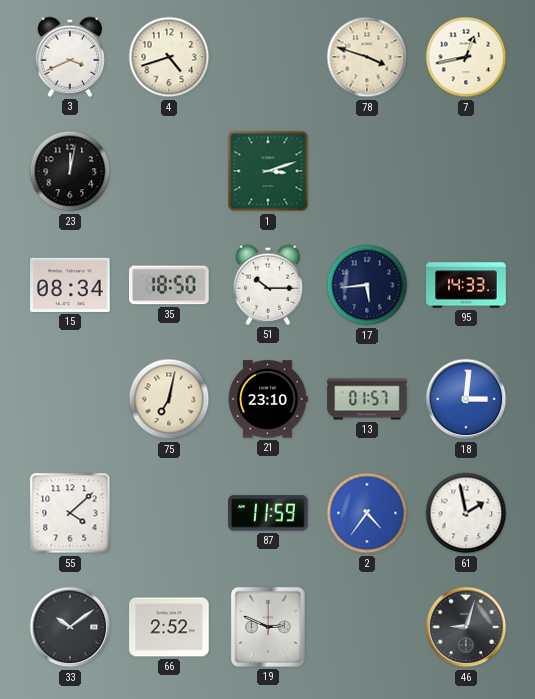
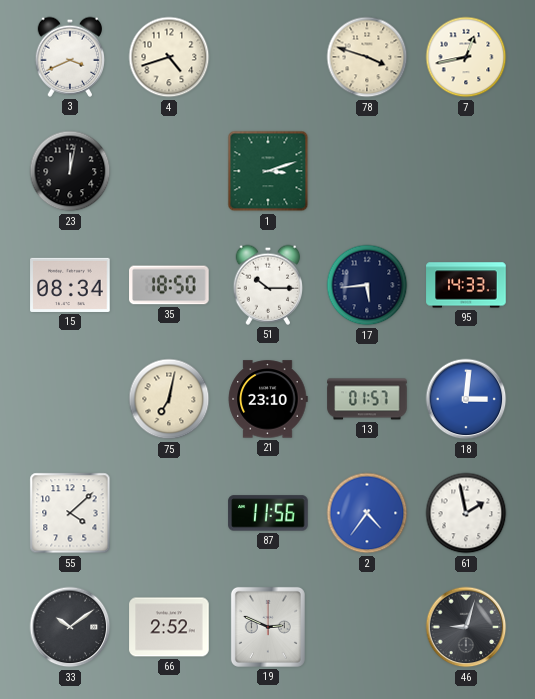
87: 11:59 -> 11:56
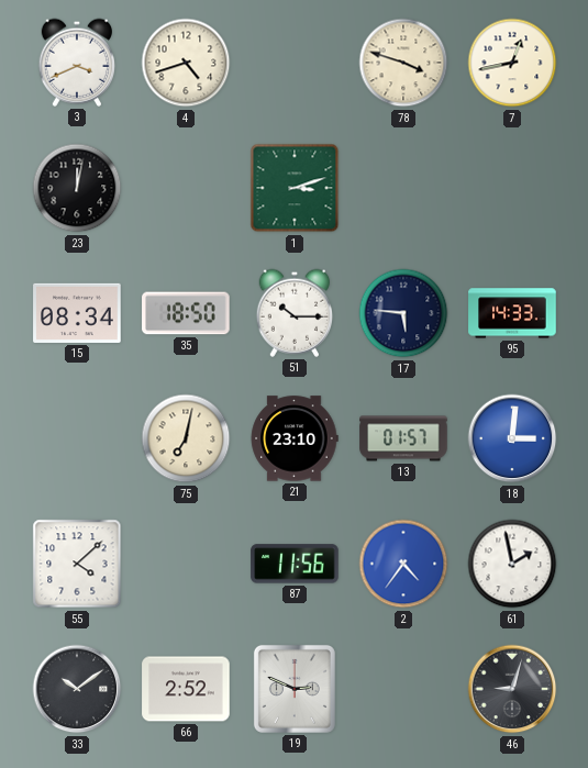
17: 5:44 -> 5:46
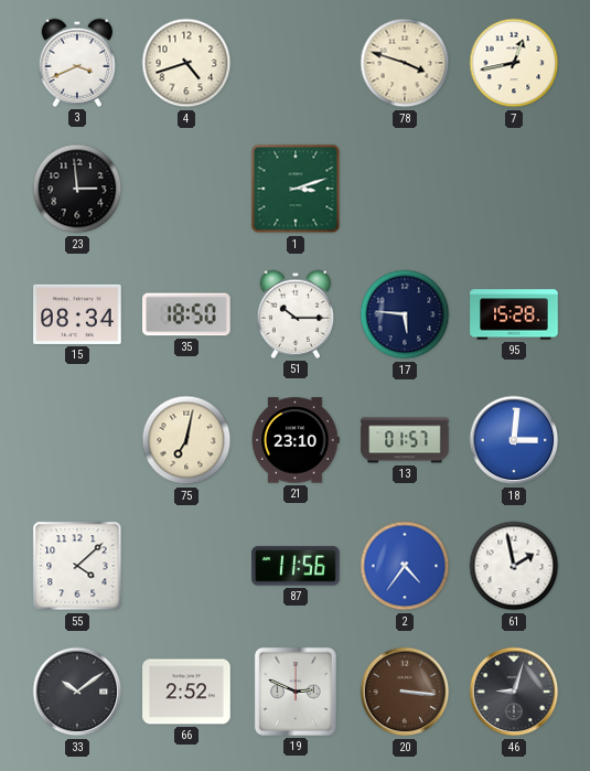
23: 12:02 -> 2:59
95: 14:33 -> 15:28
20: none -> 3:16
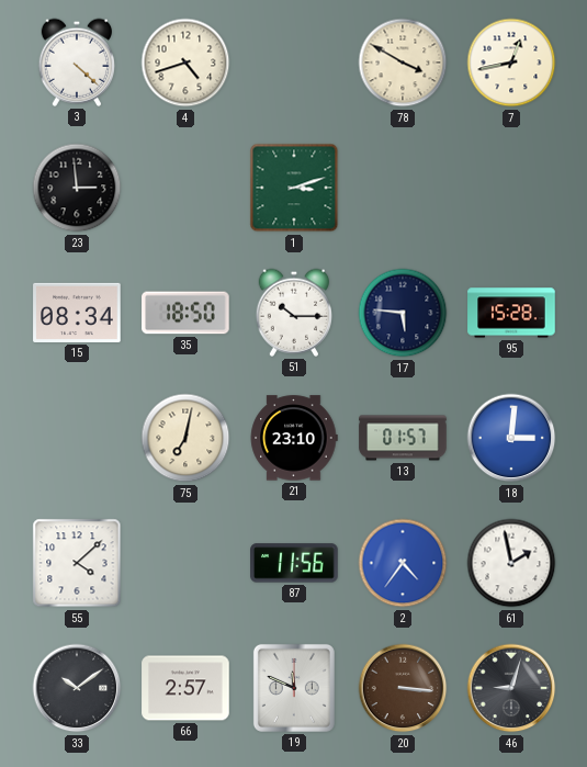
3: 3:41 -> 4:22
78: 3:48 -> 3:50
66: 2:52 -> 2:57
19: 2:49 -> 11:49
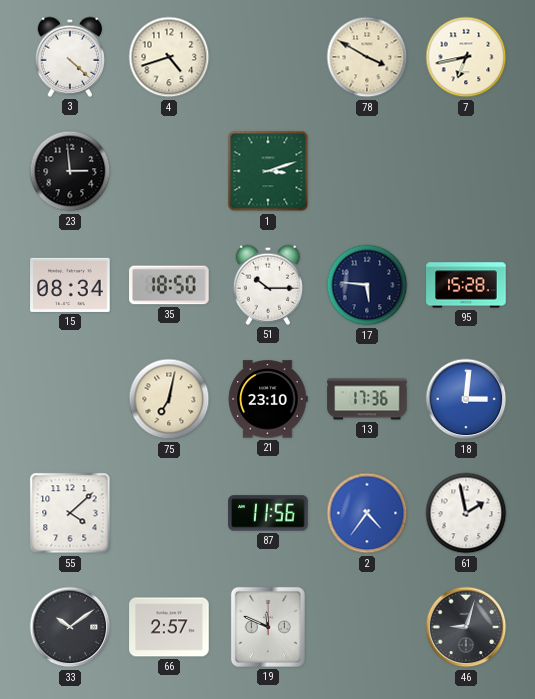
7: 12:43 -> 6:43
13: 01:57 -> 17:36
20: 3:16 -> none
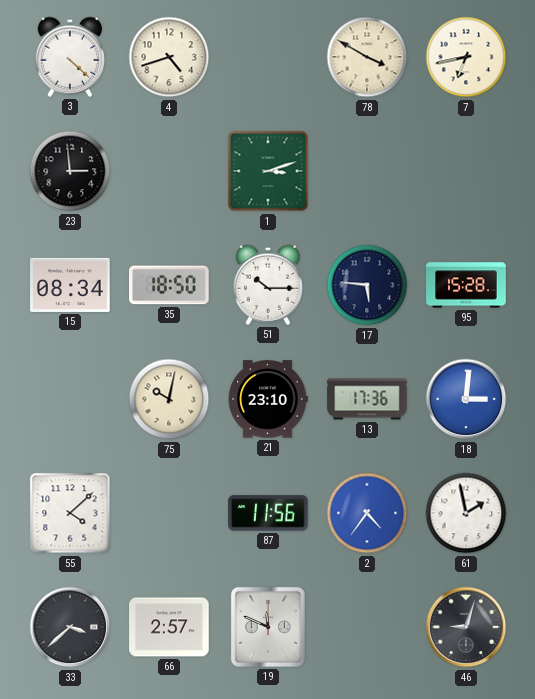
75: 7:02 -> 10:02
33: 10:09 -> 3:38
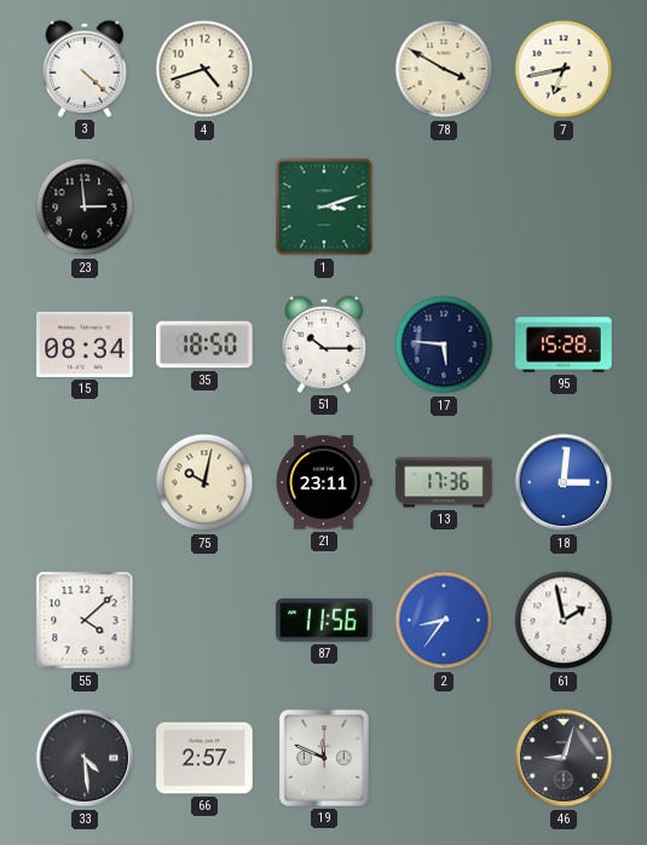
21: 23:10 -> 23:11
2: 4:36 -> 8:36
33: 3:38 -> 4:29
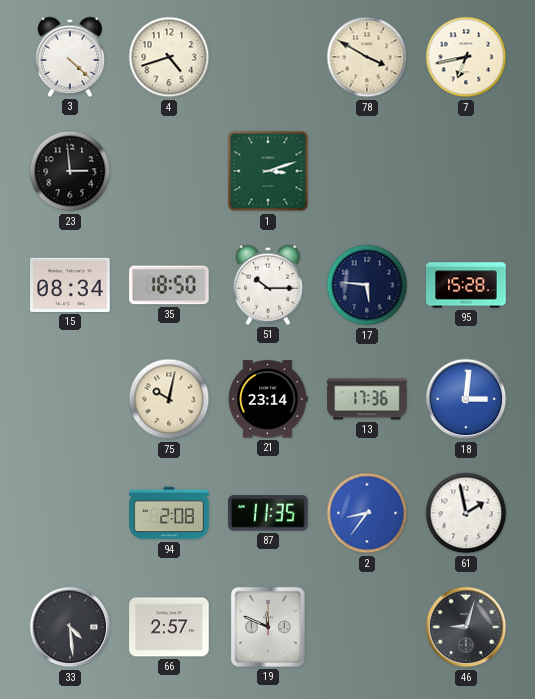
21: 23:11 -> 23:14
55: 4:08 -> none
94: none -> 2:08
87: 11:56 -> 11:35
